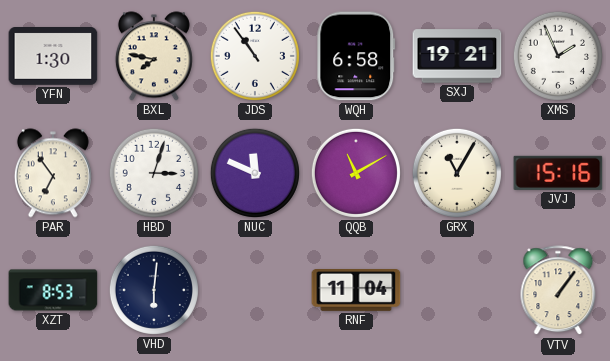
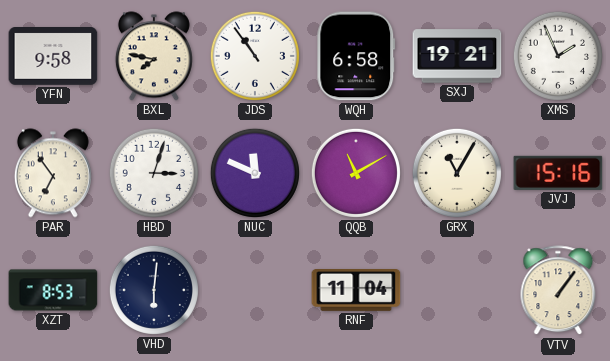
YFN: 1:30 -> 9:58
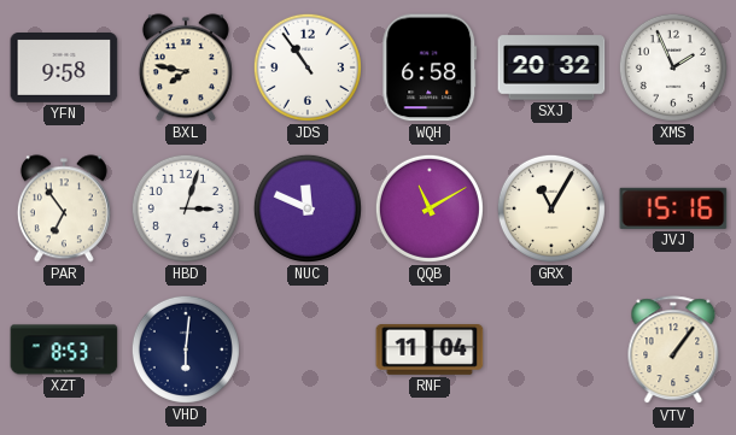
SXJ: 19:21 -> 20:32
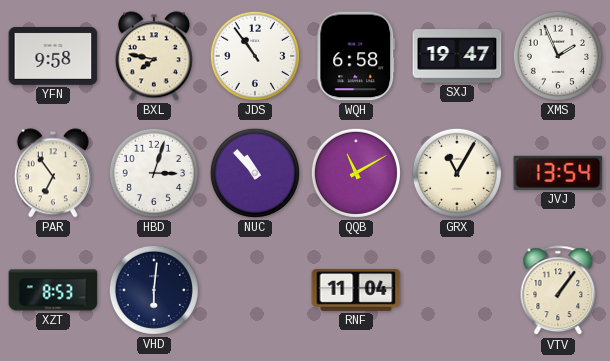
SXJ: 20:32 -> 19:47
NUC: 11:49 -> 10:53
JVJ: 15:16 -> 13:54
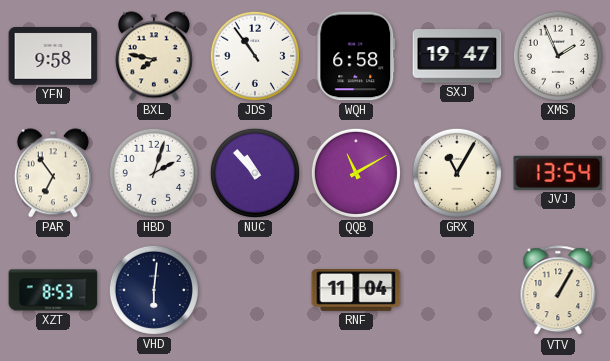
HBD: 3:03 -> 2:03
VTV: 1:06 -> 1:05
